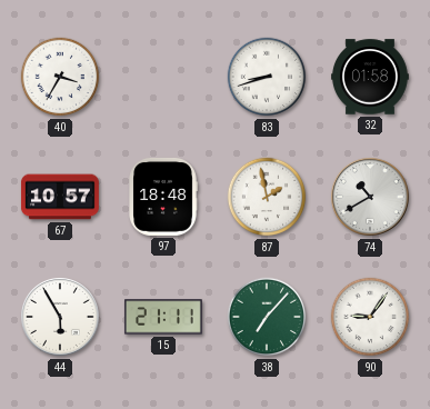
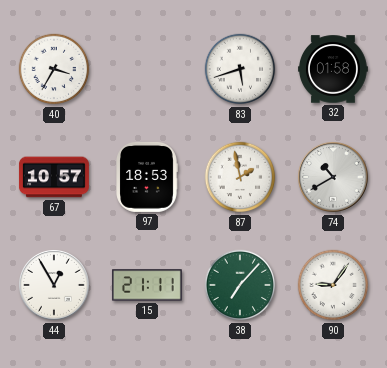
83: 8:42 -> 5:42
97: 18:48 -> 18:53
44: 5:55 -> 12:55
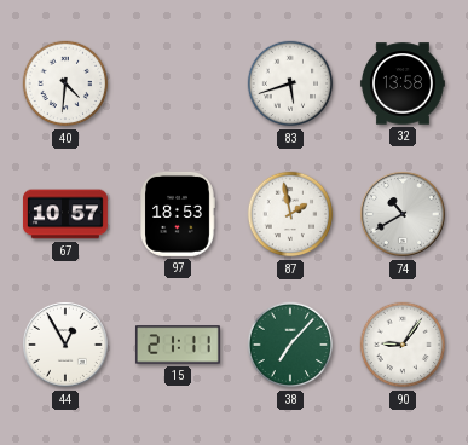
40: 3:35 -> 4:31
32: 01:58 -> 13:58
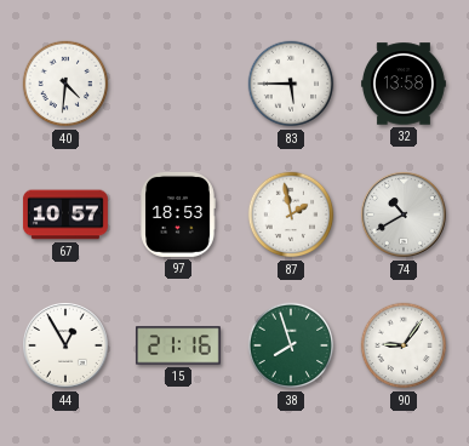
83: 5:42 -> 5:45
15: 21:11 -> 21:16
38: 7:07 -> 7:57
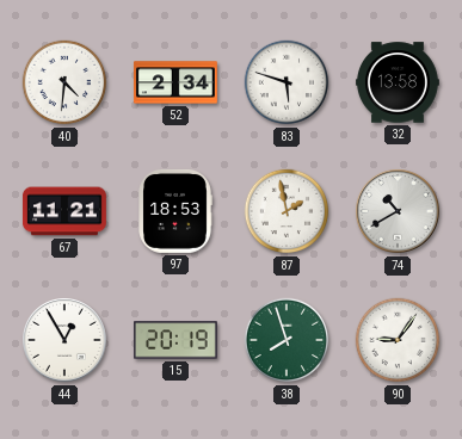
52: none -> 2:34
83: 5:45 -> 5:48
67: 10:57 -> 11:21
15: 21:16 -> 20:19
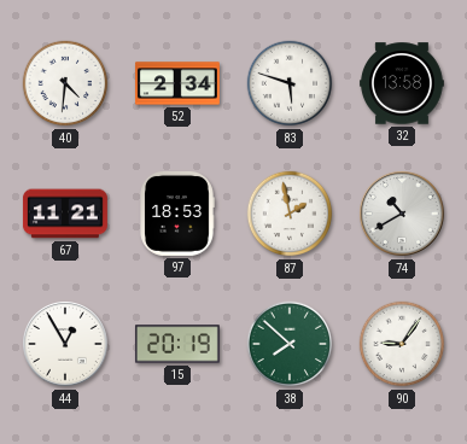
38: 7:57 -> 7:52
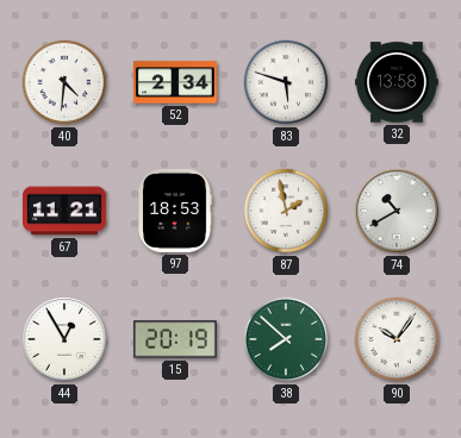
90: 9:06 -> 10:06
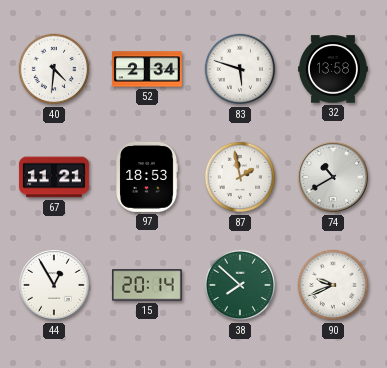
15: 20:19 -> 20:14
90: 10:06 -> 9:41
